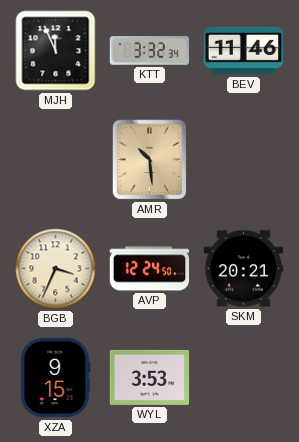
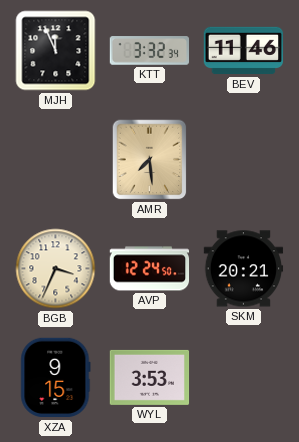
AMR: 10:29 -> 7:29
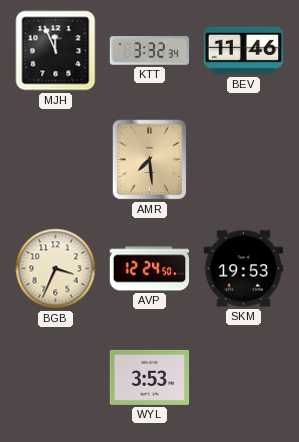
SKM: 20:21 -> 19:53
XZA: 9:15 -> none
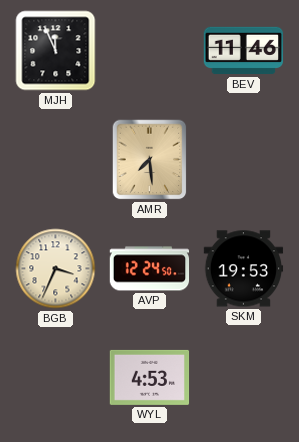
KTT: 3:32 -> none
WYL: 3:53 -> 4:53
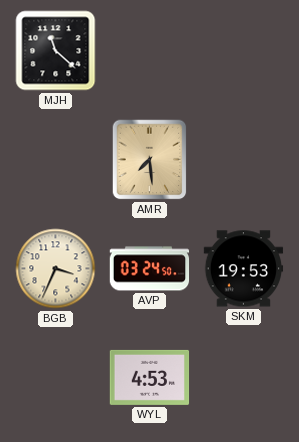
MJH: 11:56 -> 11:22
BEV: 11:46 -> none
AVP: 12:24 -> 03:24
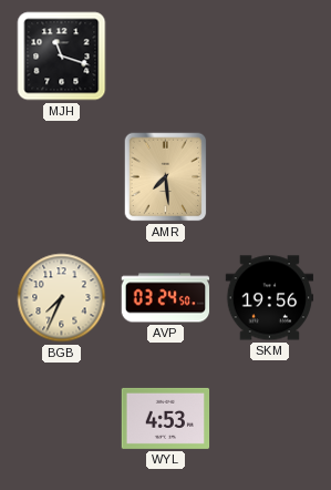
MJH: 11:22 -> 11:18
BGB: 3:34 -> 7:34
SKM: 19:53 -> 19:56
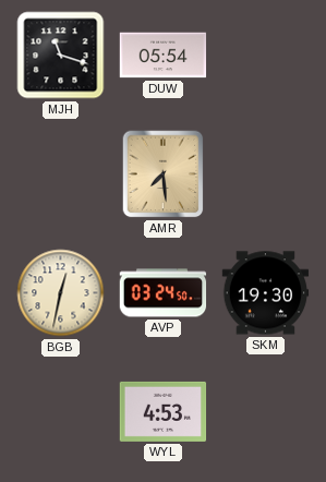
DUW: none -> 05:54
BGB: 7:34 -> 12:32
SKM: 19:56 -> 19:30
